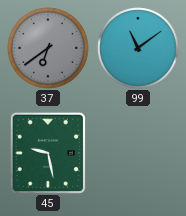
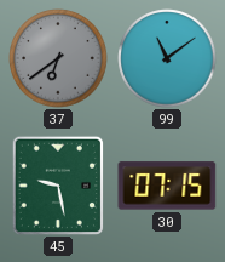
30: none -> 07:15
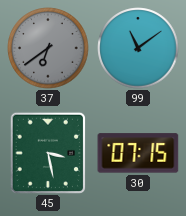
45: 9:28 -> 3:28
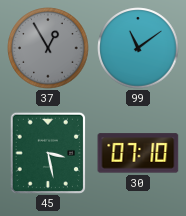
37: 6:39 -> 12:55
30: 07:15 -> 07:10
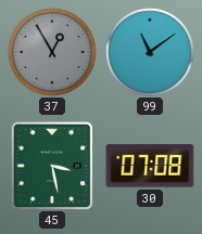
30: 07:10 -> 07:08
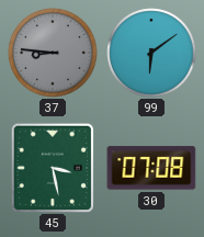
37: 12:55 -> 8:46
99: 11:09 -> 6:09
